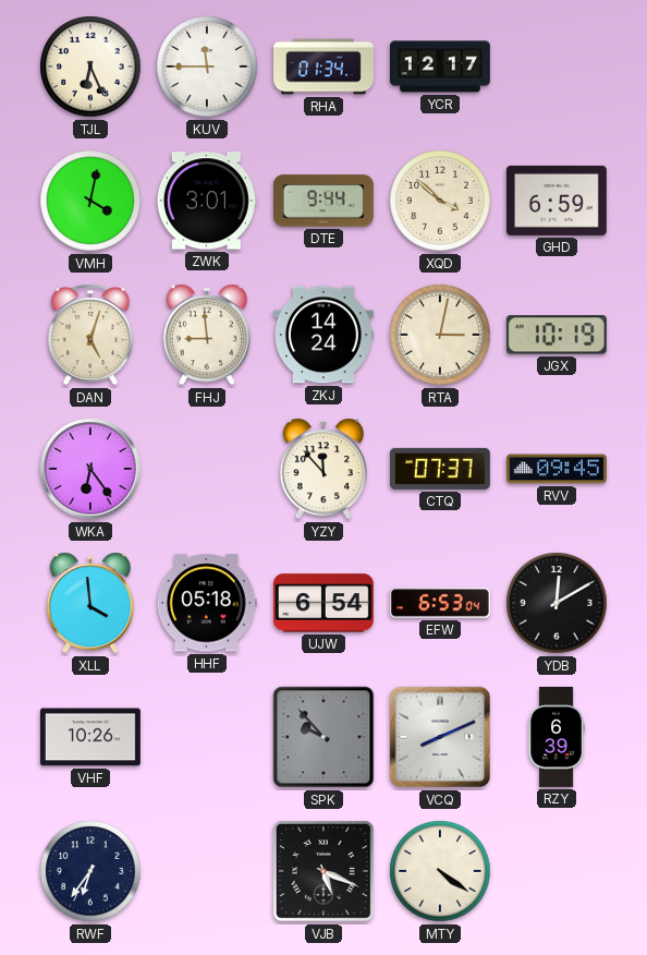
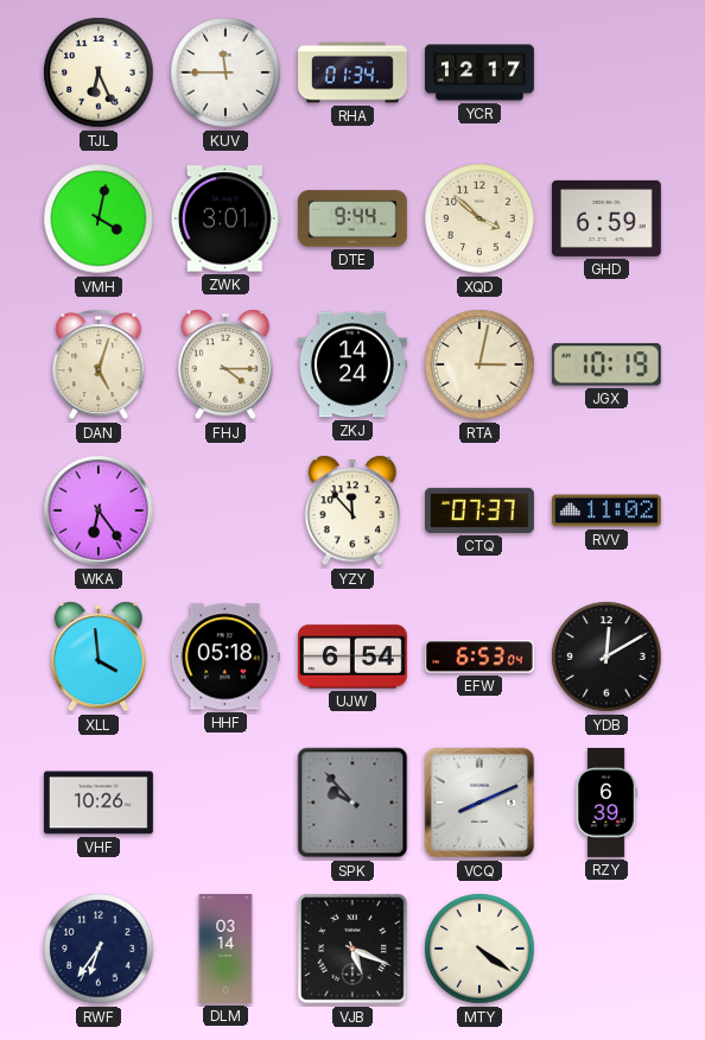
FHJ: 8:59 -> 4:15
RVV: 09:45 -> 11:02
DLM: none -> 03:14
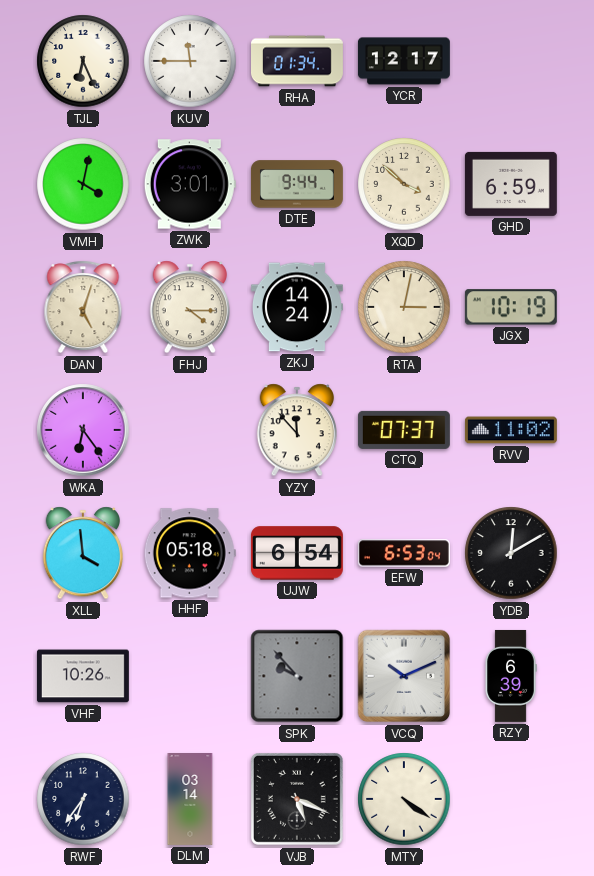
VCQ: 8:11 -> 10:11
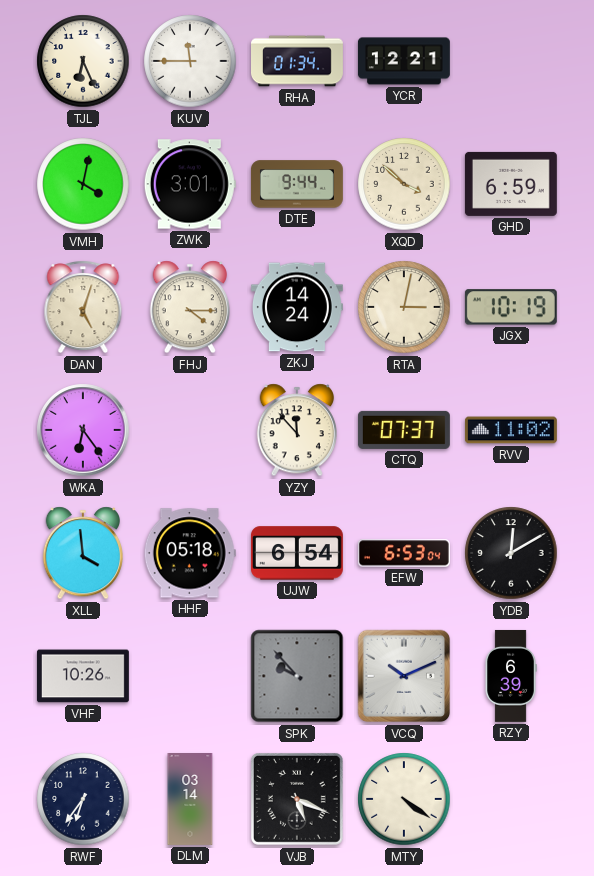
YCR: 12:17 -> 12:21
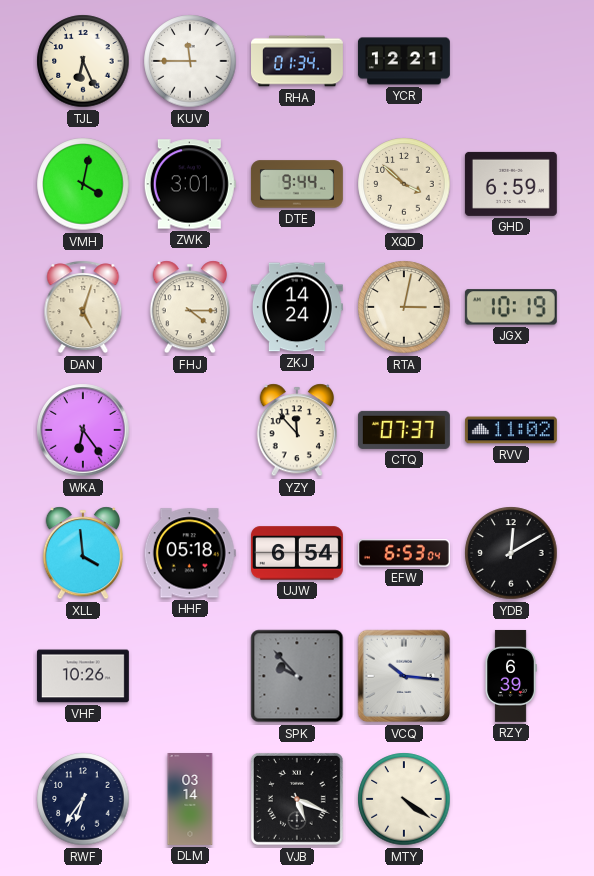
VCQ: 10:11 -> 10:16
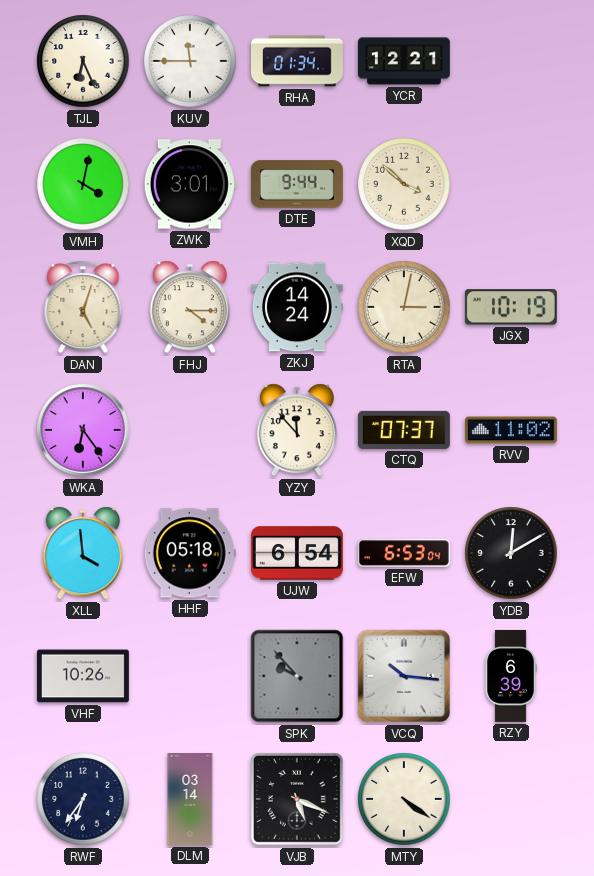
GHD: 6:59 -> none
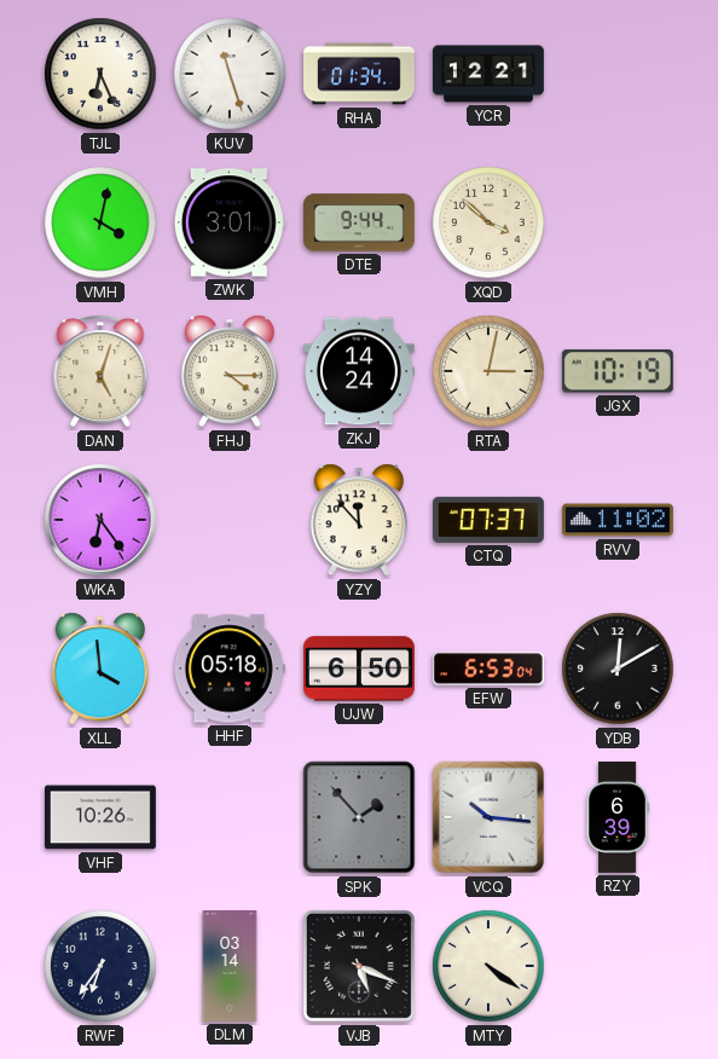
KUV: 11:45 -> 11:27
UJW: 6:54 -> 6:50
SPK: 9:53 -> 1:53
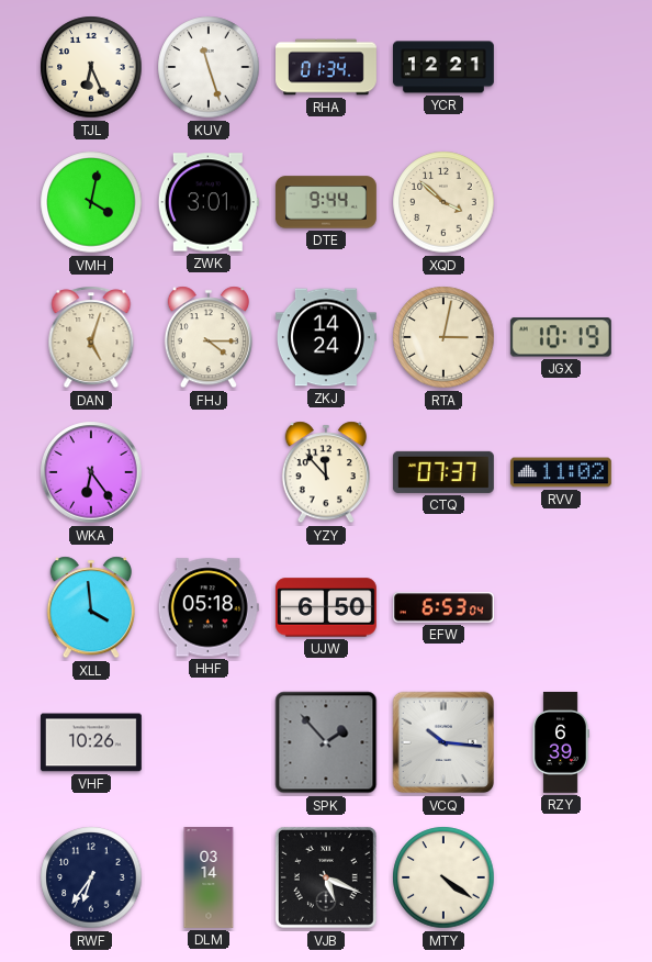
YDB: 12:10 -> none
